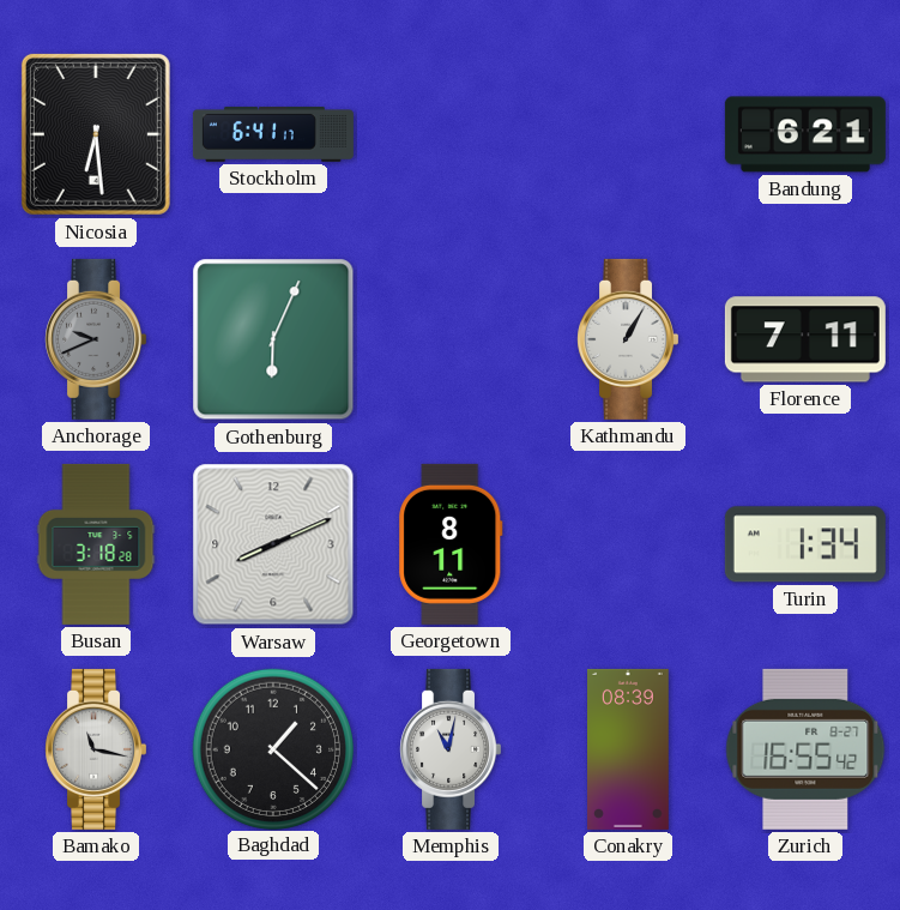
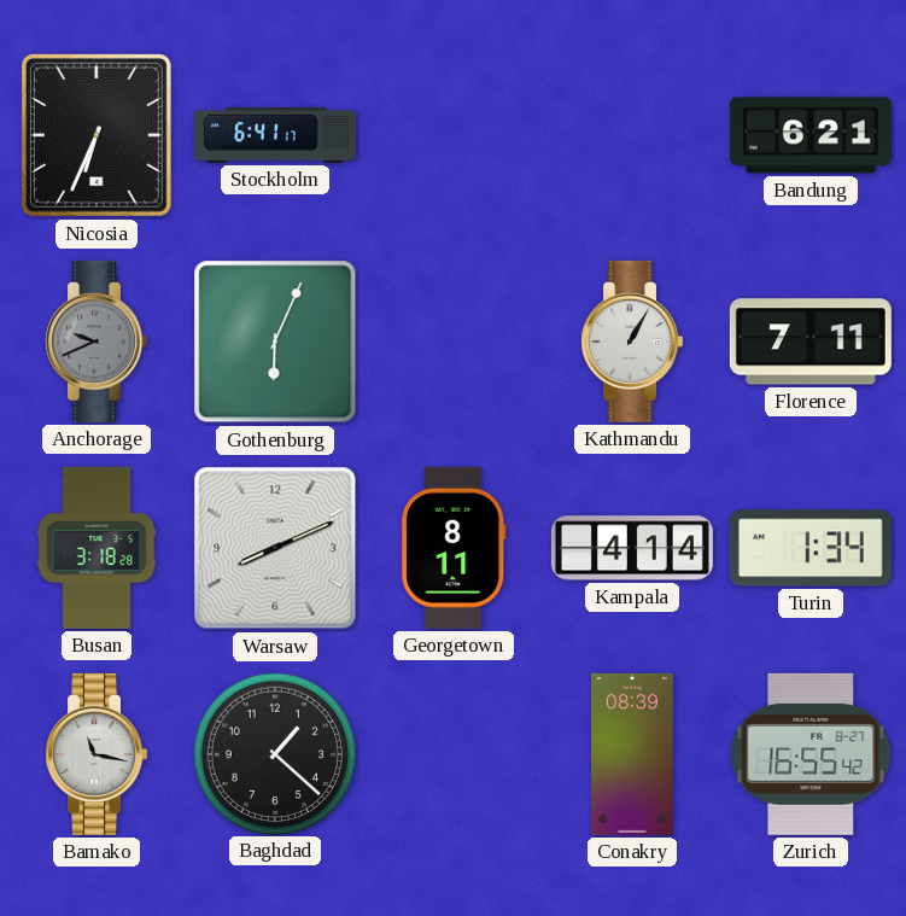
Nicosia: 6:29 -> 6:34
Kampala: none -> 4:14
Memphis: 11:02 -> none
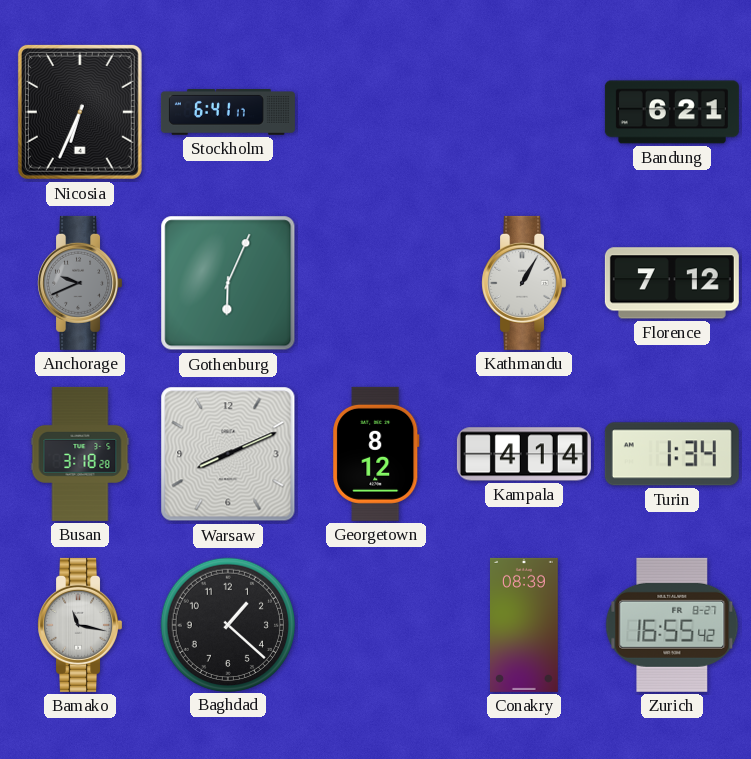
Florence: 7:11 -> 7:12
Georgetown: 8:11 -> 8:12
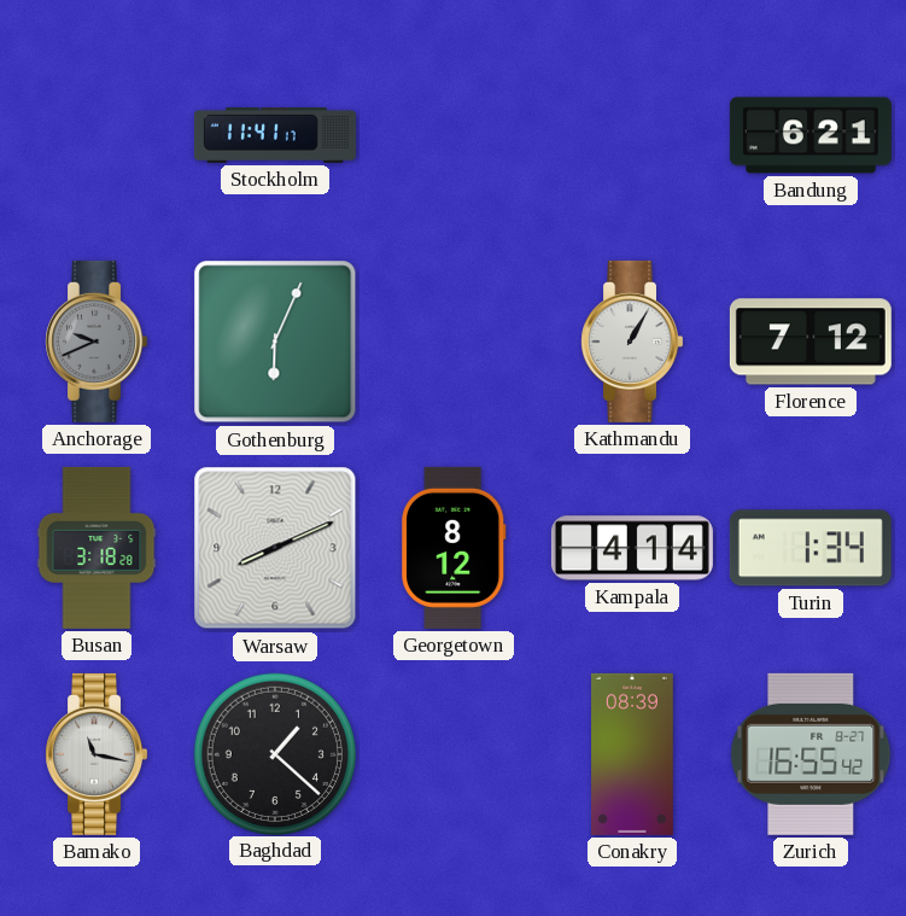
Nicosia: 6:34 -> none
Stockholm: 6:41 -> 11:41
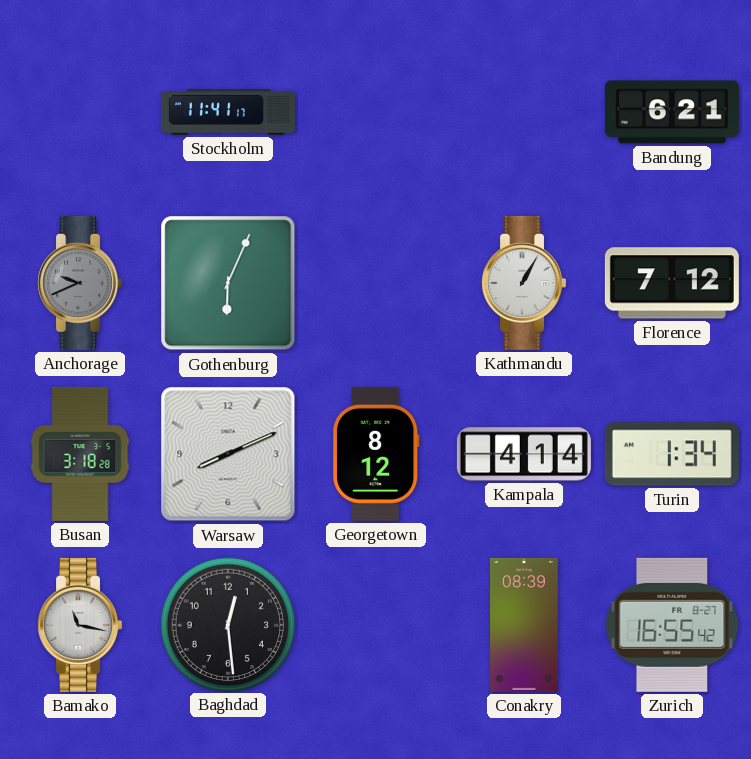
Baghdad: 1:22 -> 12:29
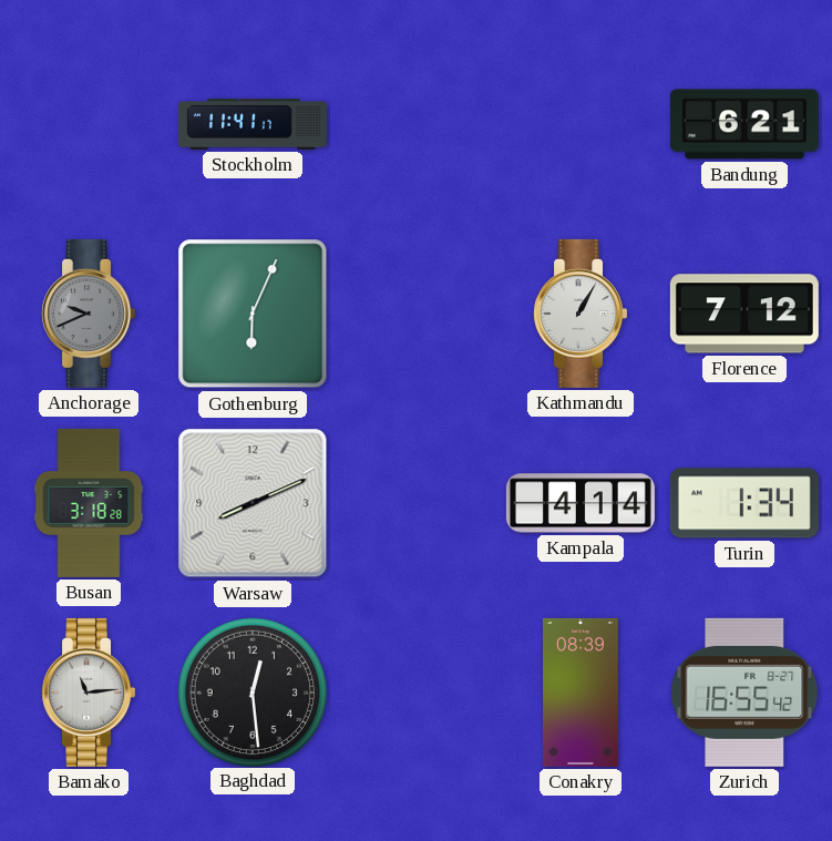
Georgetown: 8:12 -> none
Bamako: 11:17 -> 11:14
